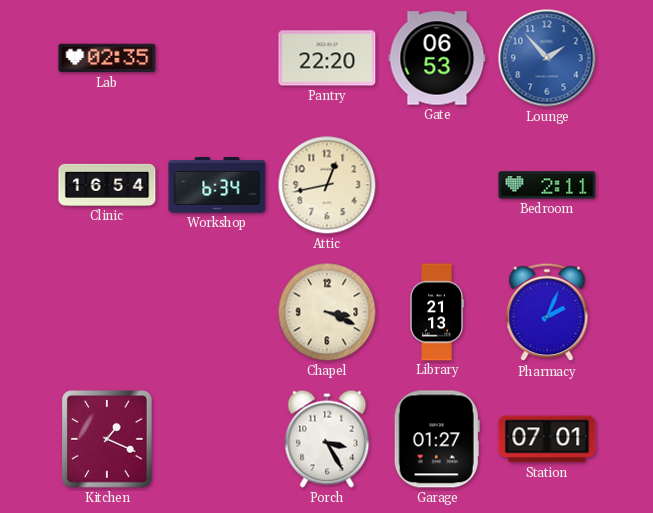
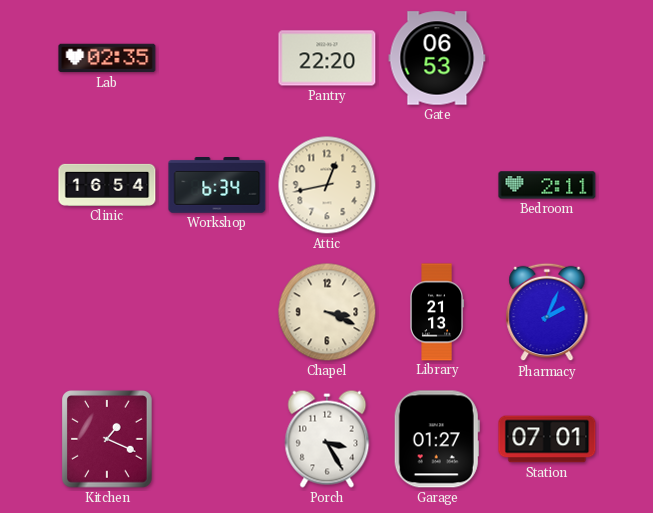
Lounge: 1:53 -> none
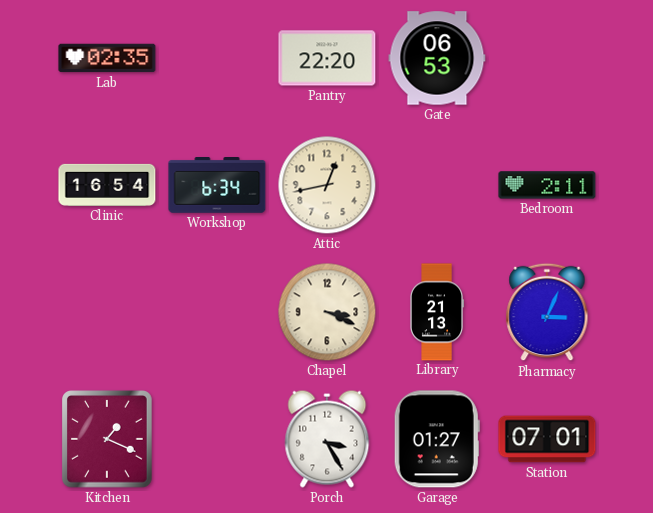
Pharmacy: 2:04 -> 3:04
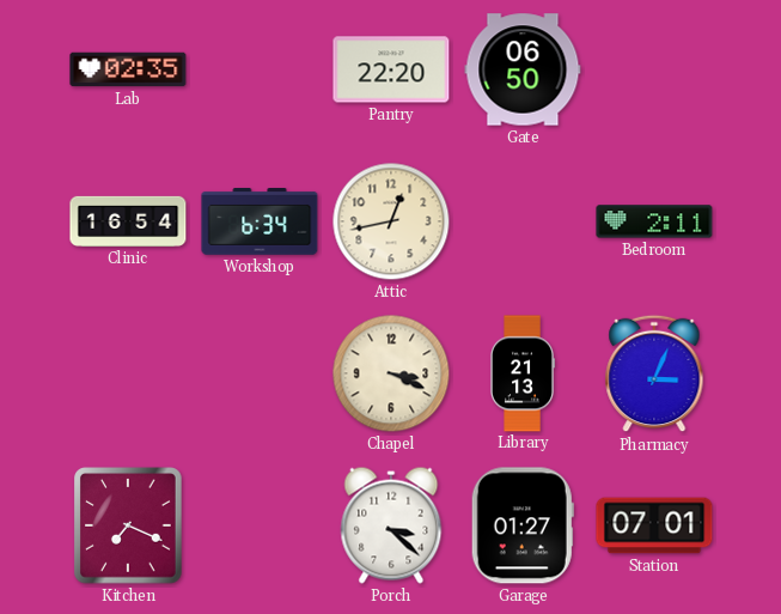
Gate: 06:53 -> 06:50
Kitchen: 1:19 -> 7:19
Porch: 3:25 -> 3:22
